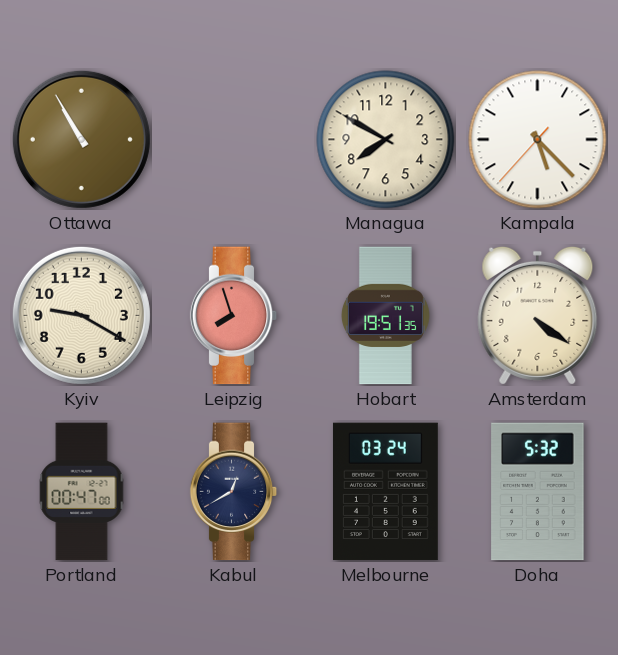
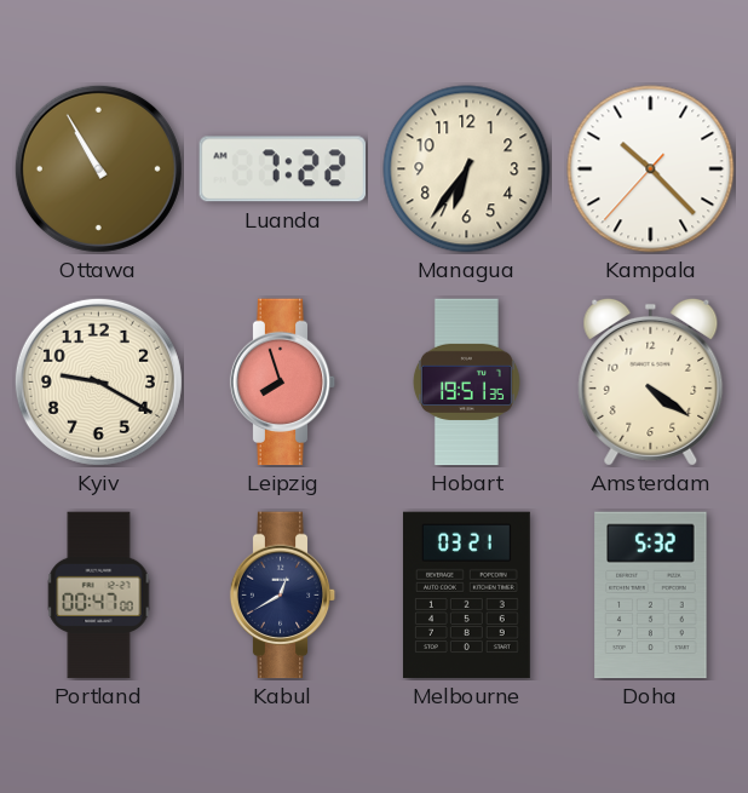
Luanda: none -> 7:22
Managua: 7:50 -> 6:36
Kampala: 5:22 -> 10:22
Melbourne: 03:24 -> 03:21
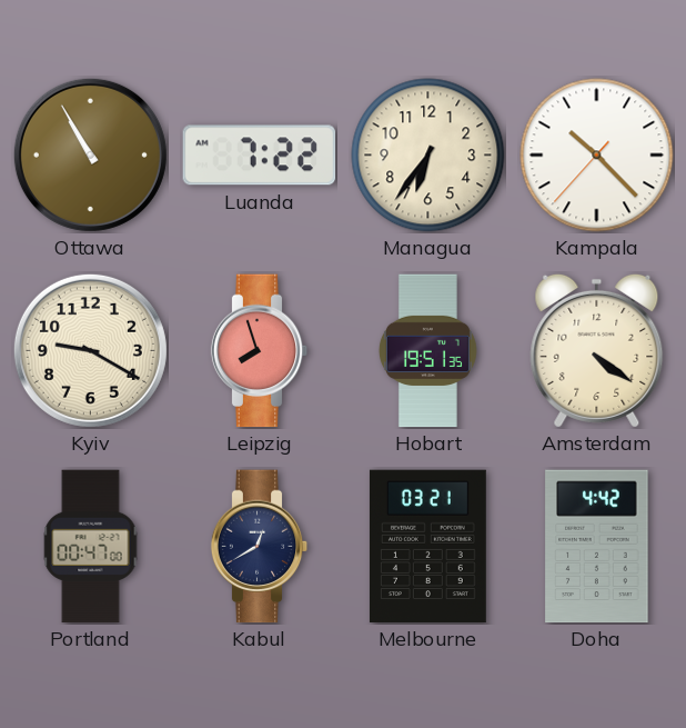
Doha: 5:32 -> 4:42
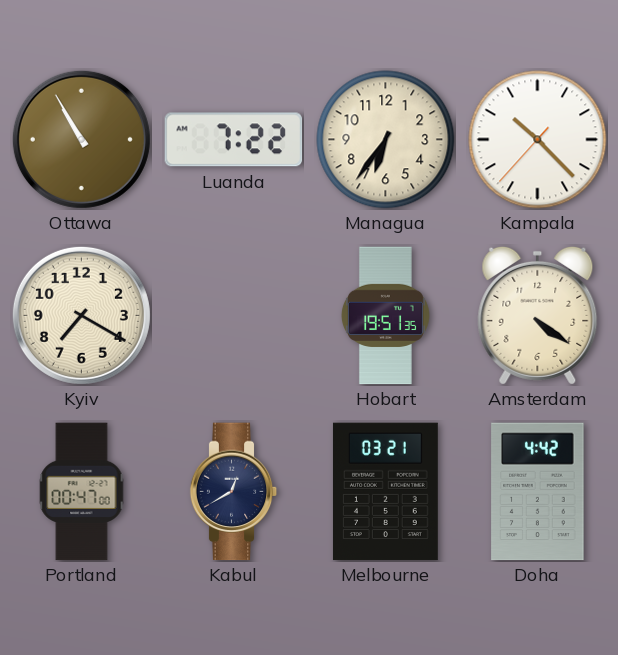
Kyiv: 9:20 -> 7:20
Leipzig: 7:57 -> none
